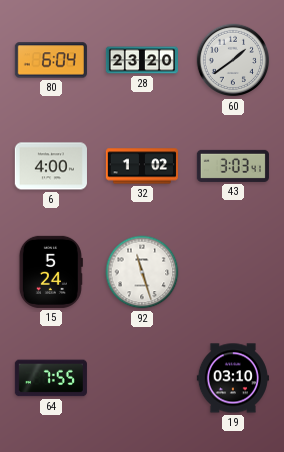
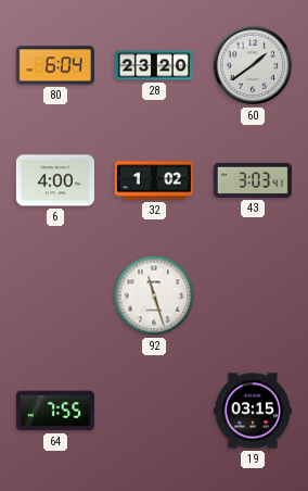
15: 5:24 -> none
19: 03:10 -> 03:15
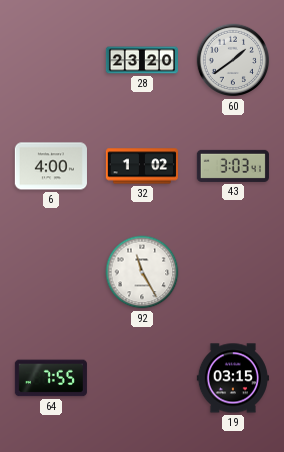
80: 6:04 -> none
92: 11:27 -> 11:25
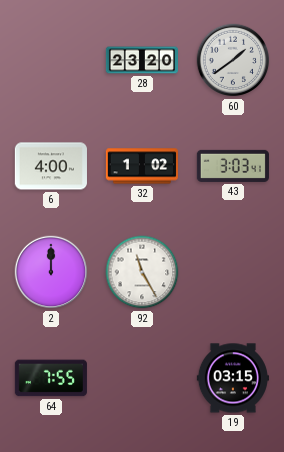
2: none -> 12:00
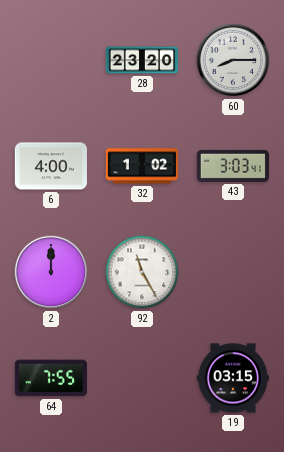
60: 1:39 -> 8:15
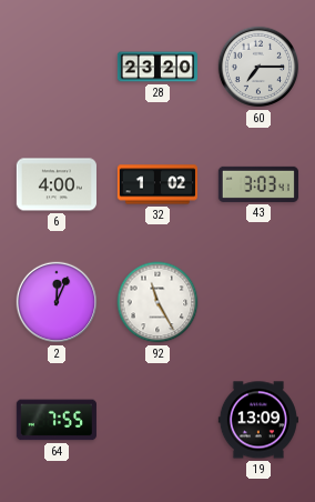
60: 8:15 -> 7:15
2: 12:00 -> 12:04
19: 03:15 -> 13:09
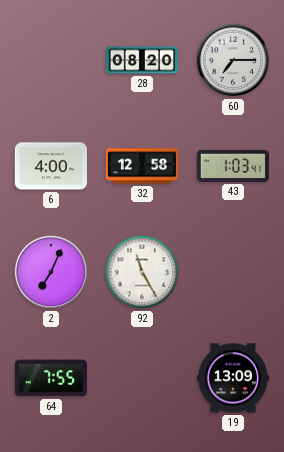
28: 23:20 -> 08:20
32: 1:02 -> 12:58
43: 3:03 -> 1:03
2: 12:04 -> 7:04
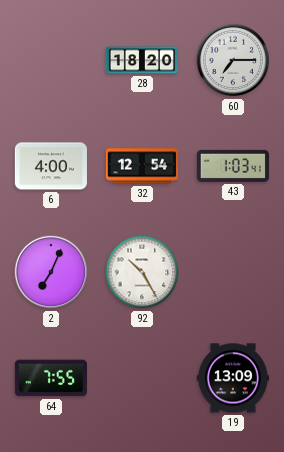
28: 08:20 -> 18:20
32: 12:58 -> 12:54
92: 11:25 -> 10:25
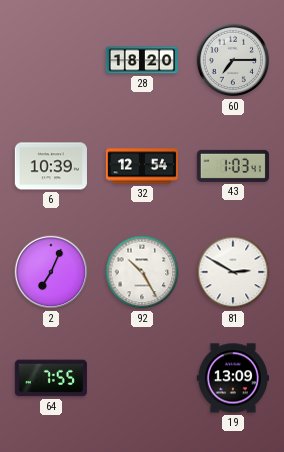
6: 4:00 -> 10:39
81: none -> 2:50
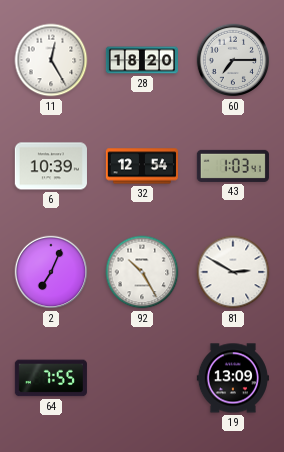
11: none -> 12:25
